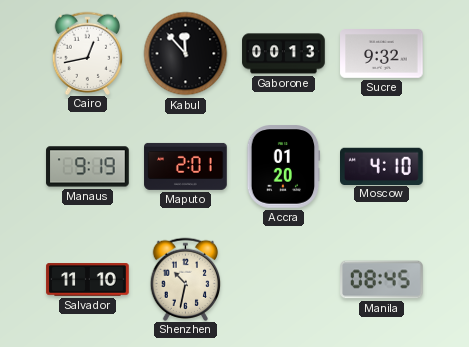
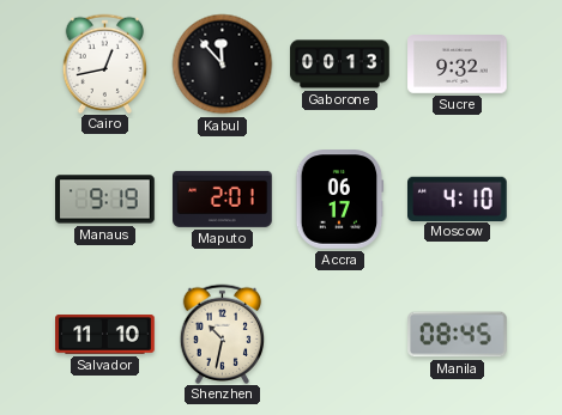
Accra: 01:20 -> 06:17
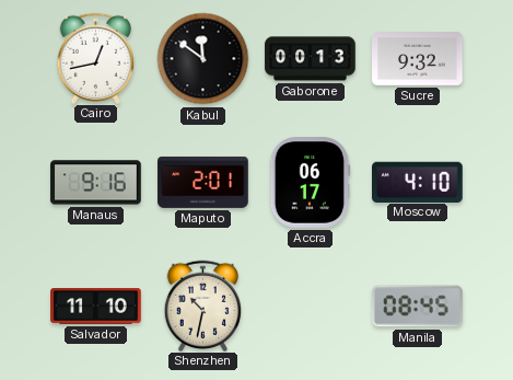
Kabul: 11:53 -> 11:51
Manaus: 9:19 -> 9:16
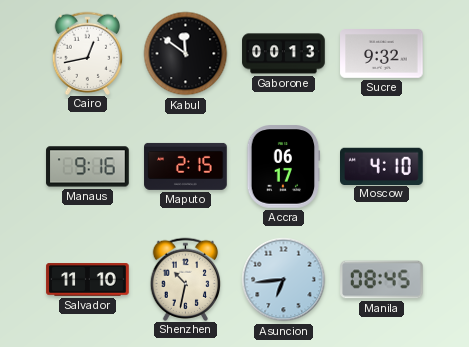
Maputo: 2:01 -> 2:15
Asuncion: none -> 6:44
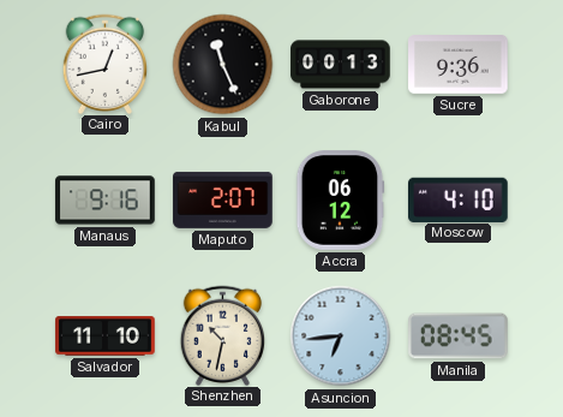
Kabul: 11:51 -> 11:26
Sucre: 9:32 -> 9:36
Maputo: 2:15 -> 2:07
Accra: 06:17 -> 06:12
